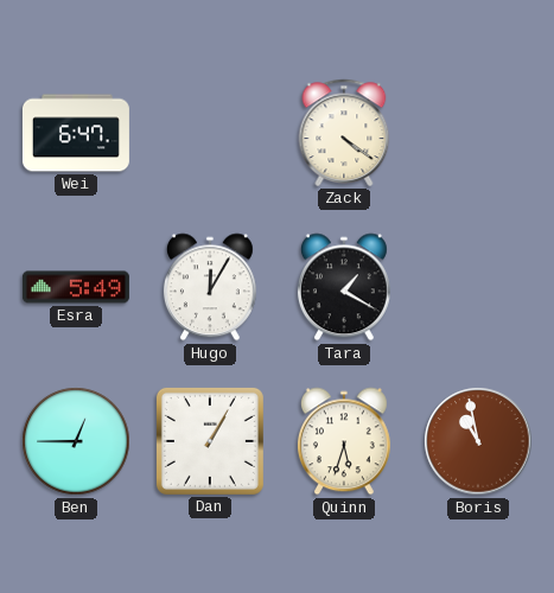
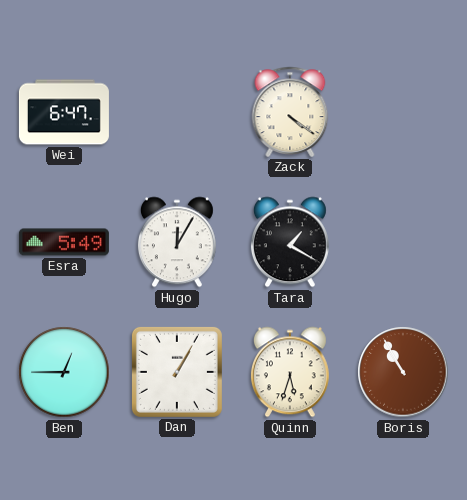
Boris: 10:58 -> 10:55
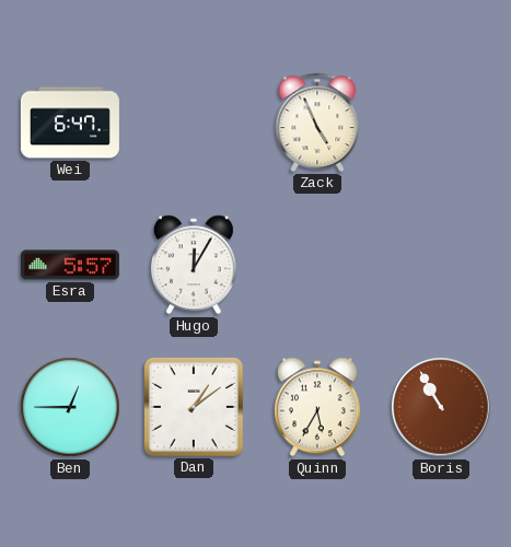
Zack: 4:21 -> 4:56
Esra: 5:49 -> 5:57
Tara: 1:20 -> none
Dan: 1:05 -> 1:09
Quinn: 5:33 -> 5:35
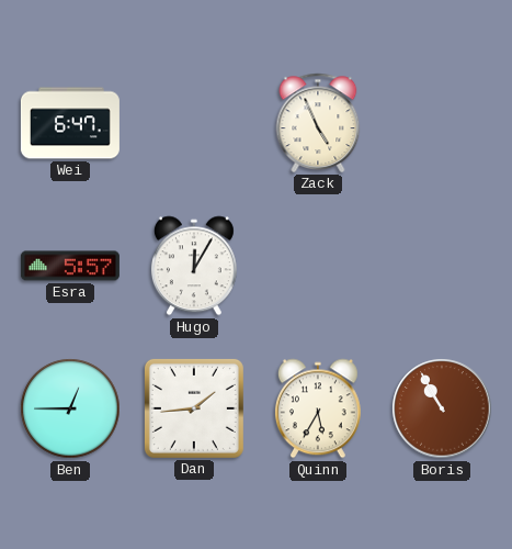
Dan: 1:09 -> 1:44
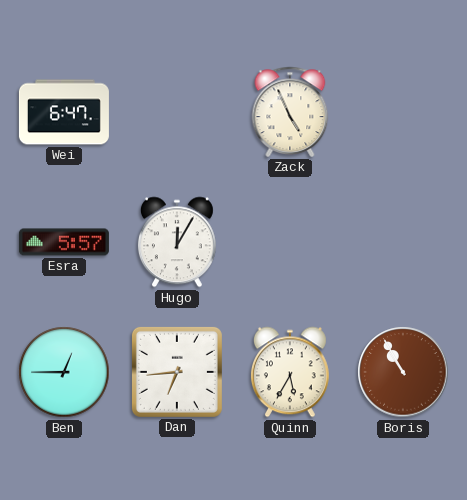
Dan: 1:44 -> 6:44
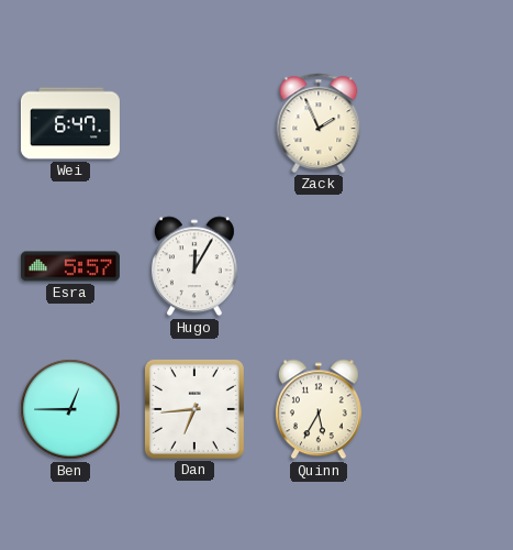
Zack: 4:56 -> 1:56
Boris: 10:55 -> none
